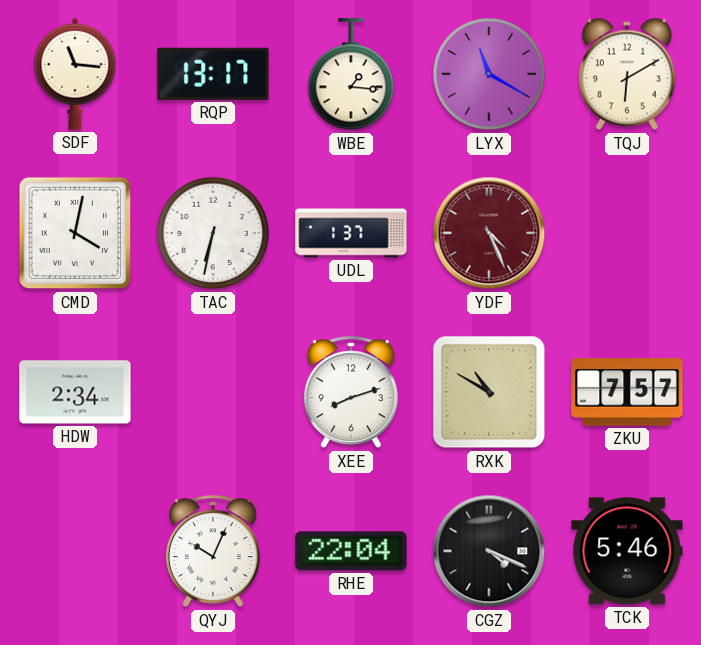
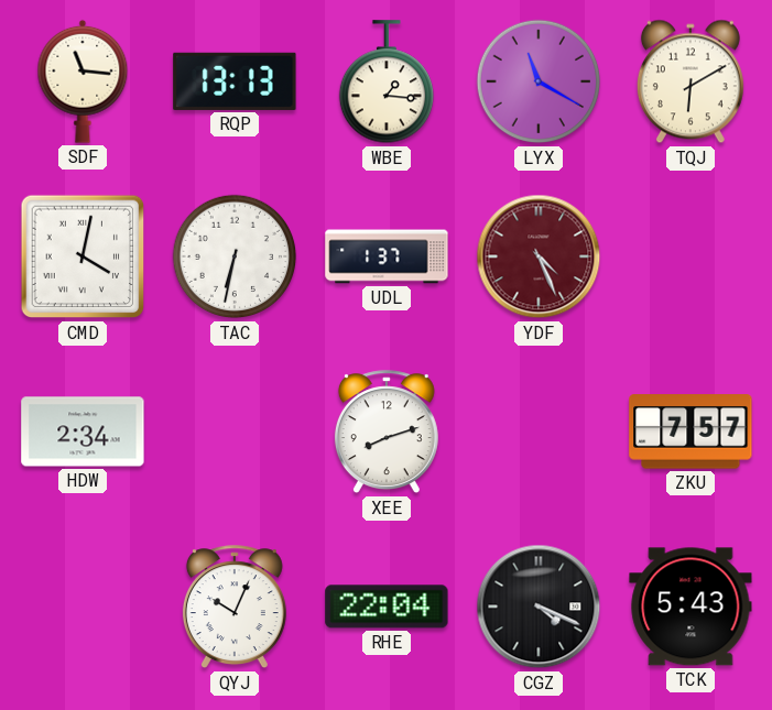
RQP: 13:17 -> 13:13
RXK: 10:50 -> none
TCK: 5:46 -> 5:43
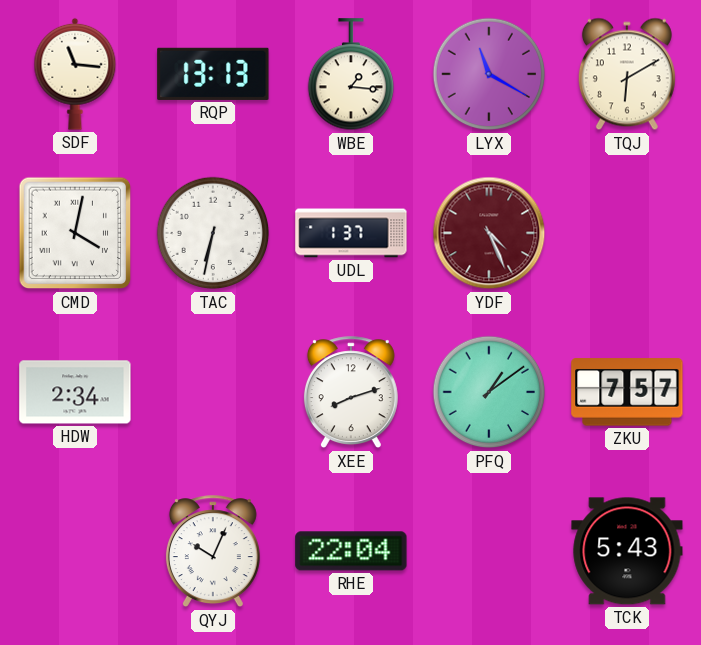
PFQ: none -> 1:09
CGZ: 4:19 -> none
